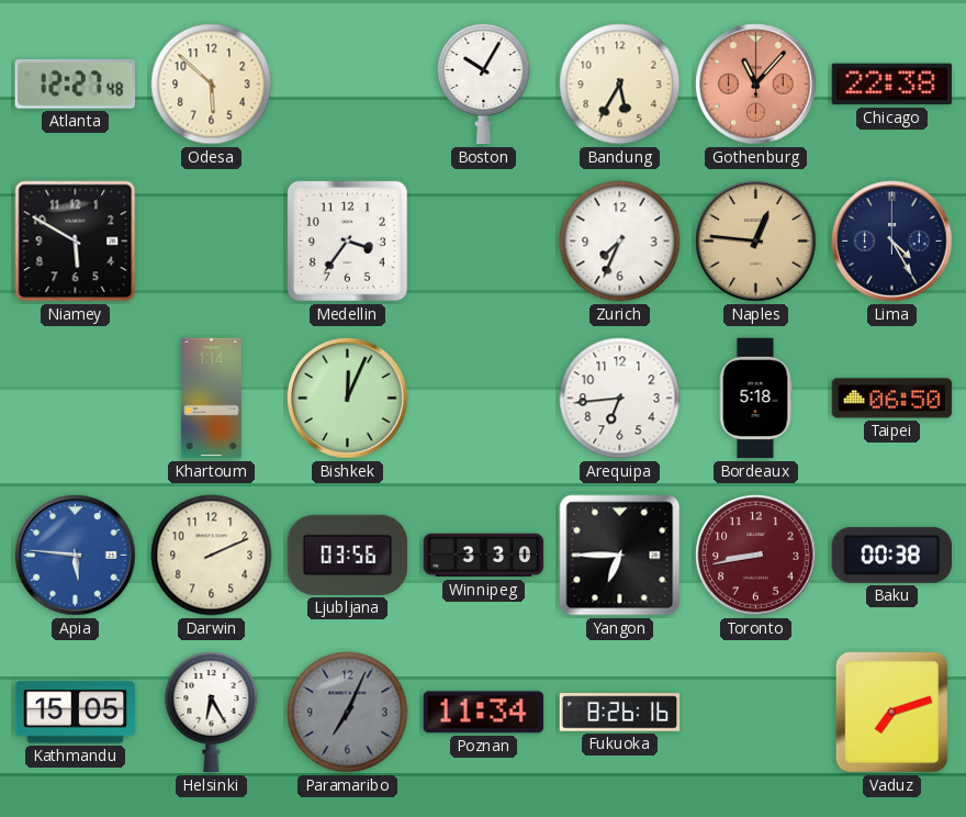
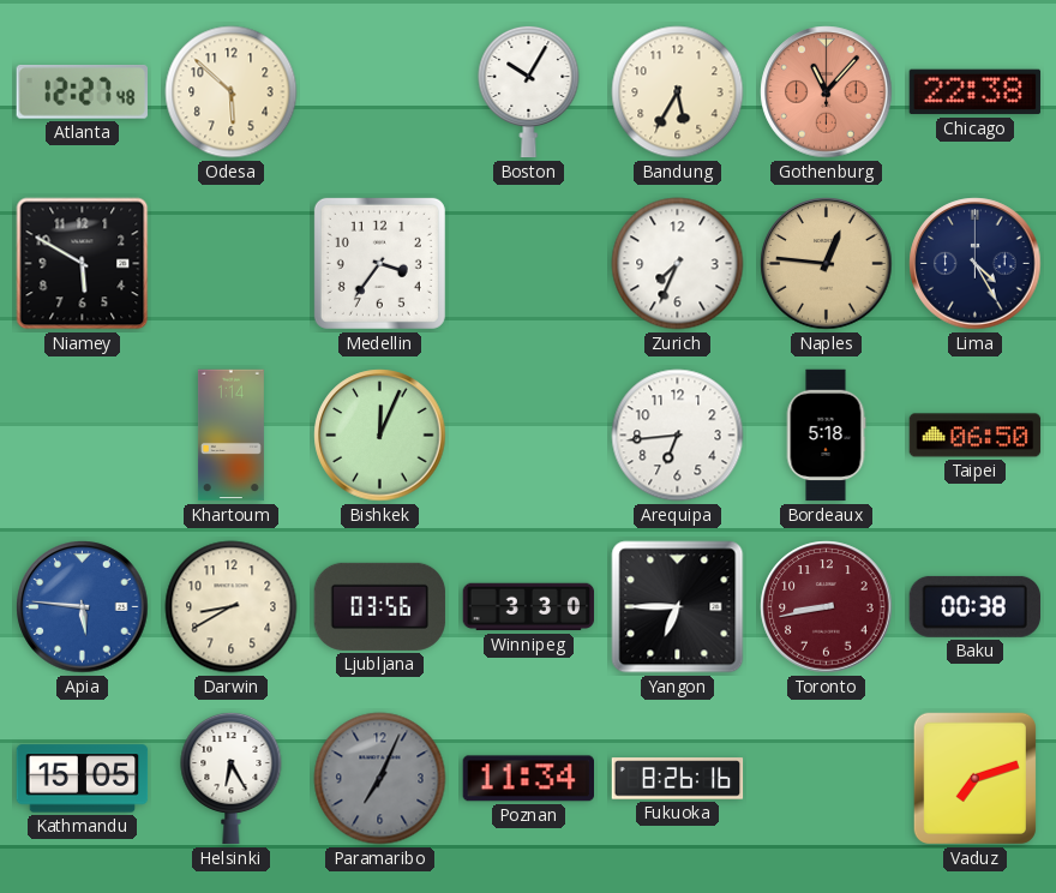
Darwin: 2:11 -> 8:40
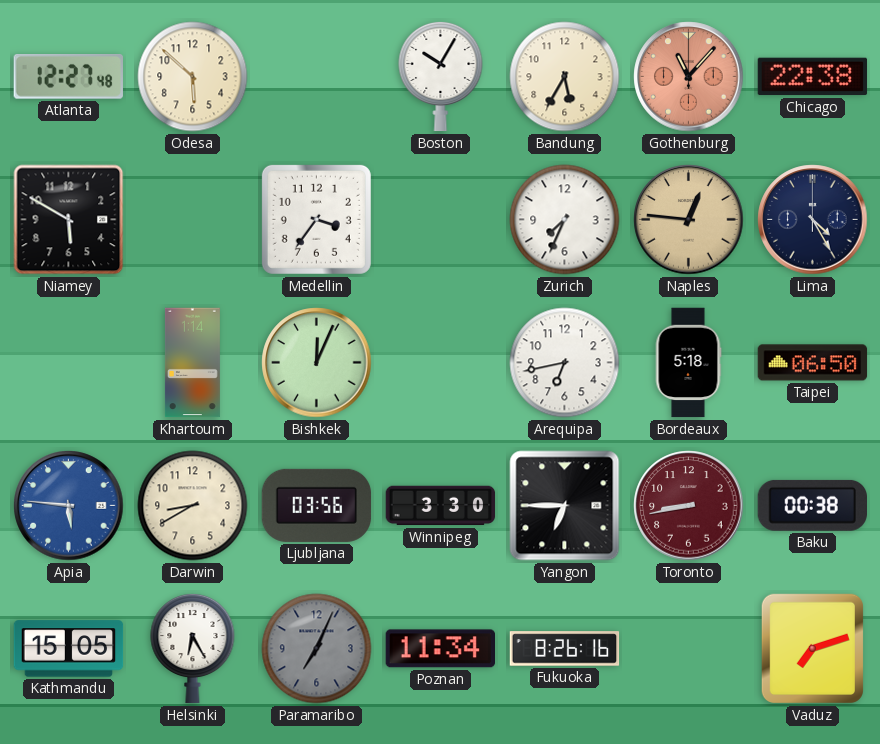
Arequipa: 6:44 -> 6:43
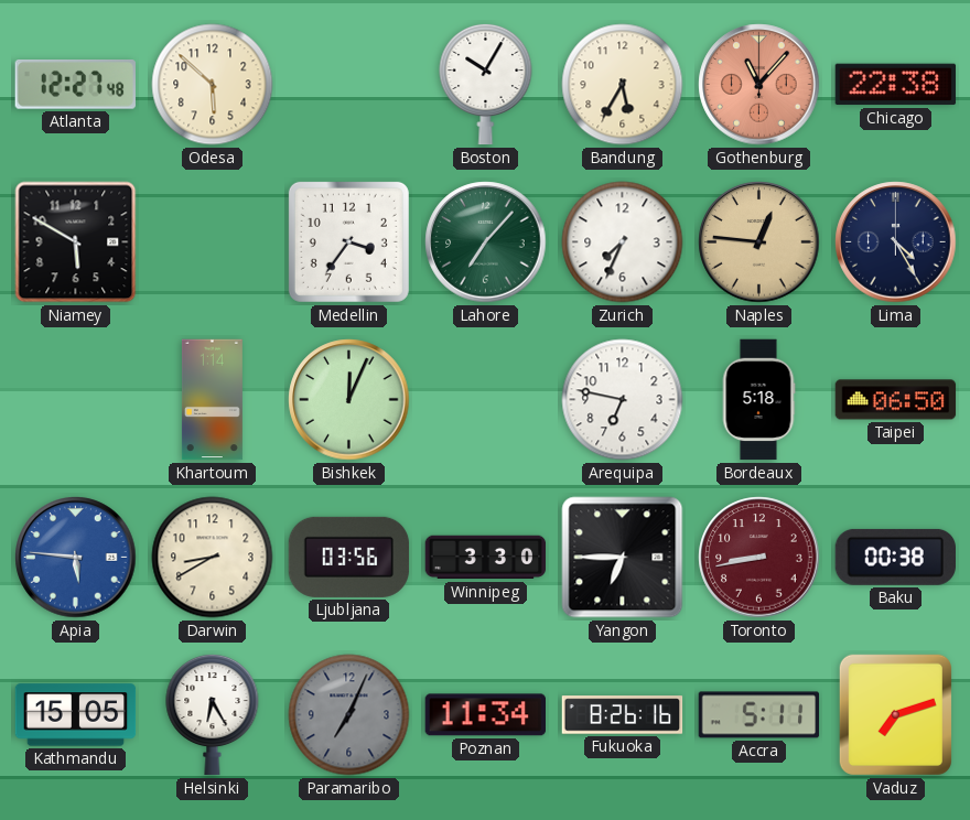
Lahore: none -> 7:07
Arequipa: 6:43 -> 6:47
Accra: none -> 5:11
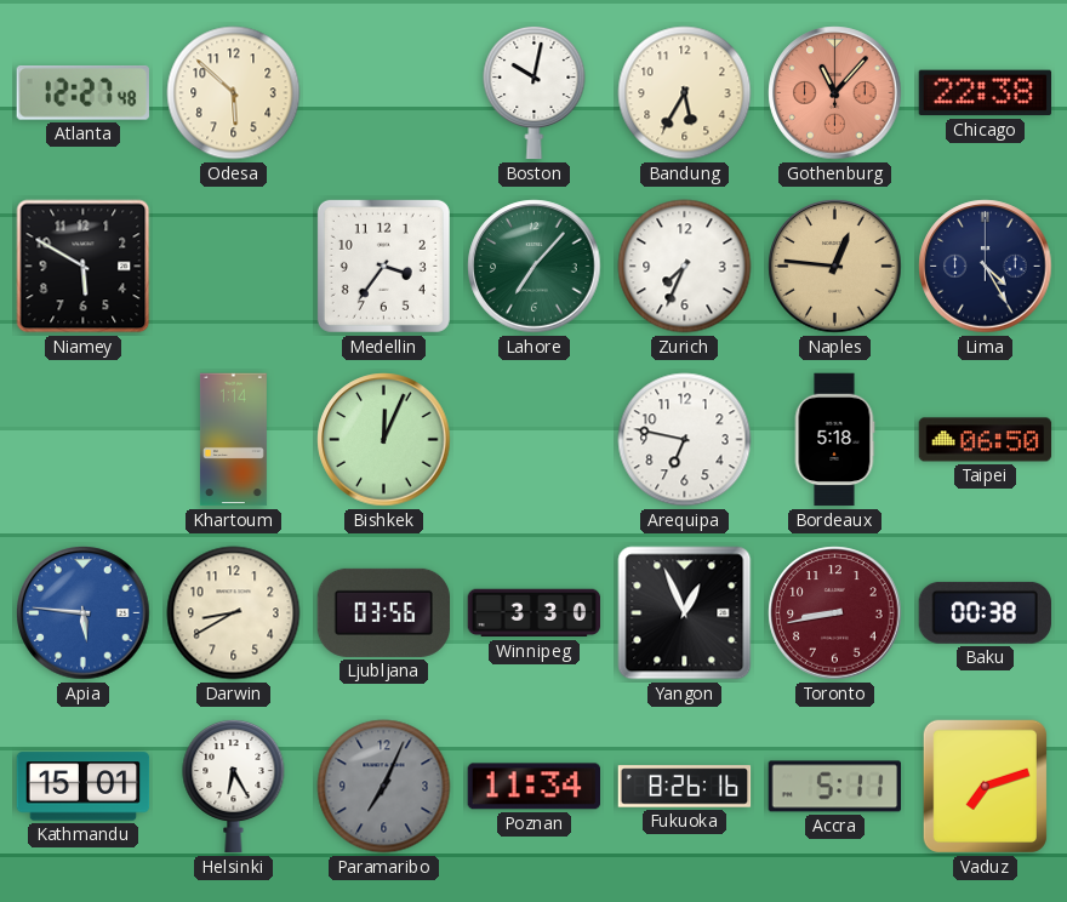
Boston: 10:05 -> 10:02
Yangon: 6:45 -> 12:56
Kathmandu: 15:05 -> 15:01
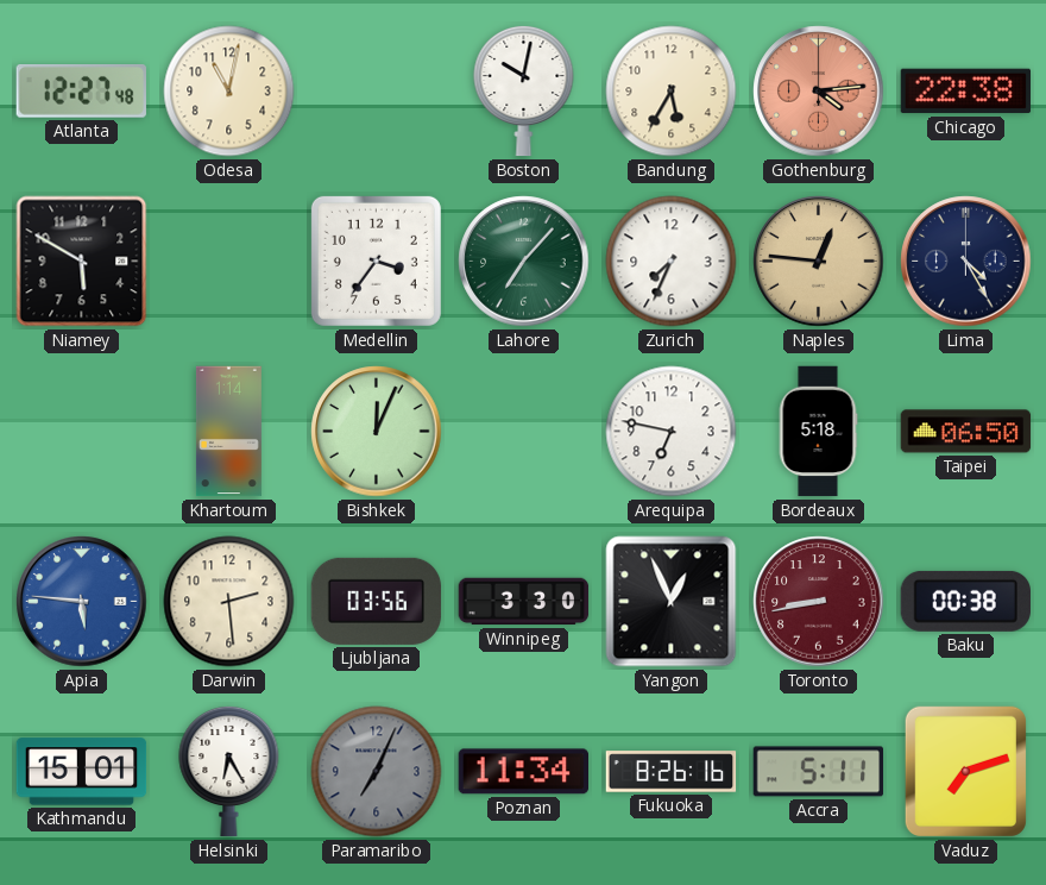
Odesa: 5:52 -> 11:02
Gothenburg: 11:07 -> 4:14
Darwin: 8:40 -> 2:29
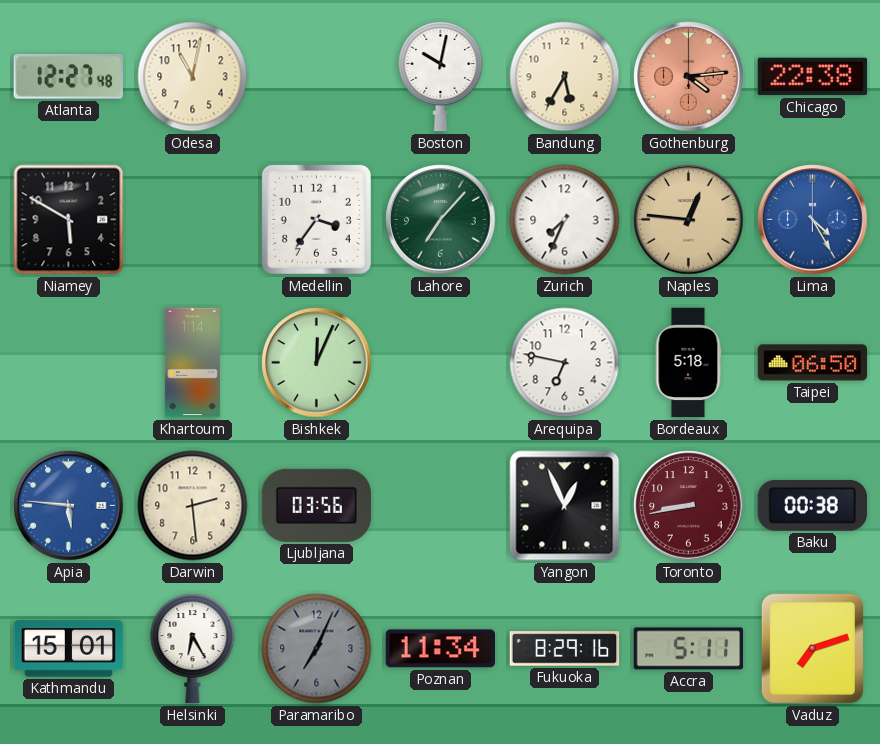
Lima dial: navy -> blue
Winnipeg: 3:30 -> none
Fukuoka: 8:26 -> 8:29
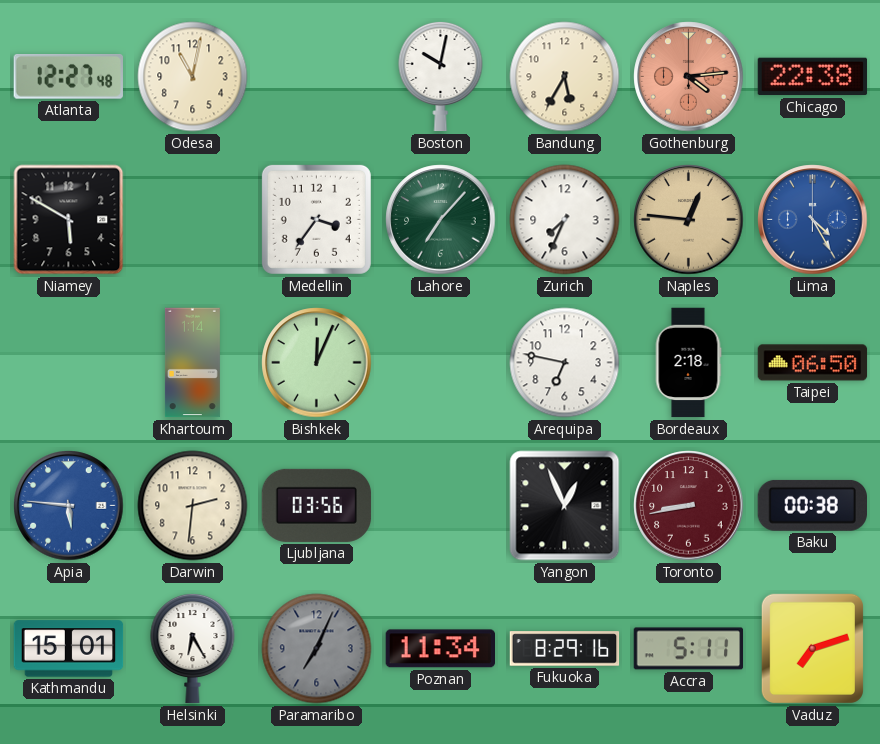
Bordeaux: 5:18 -> 2:18
Darwin: 2:29 -> 2:31
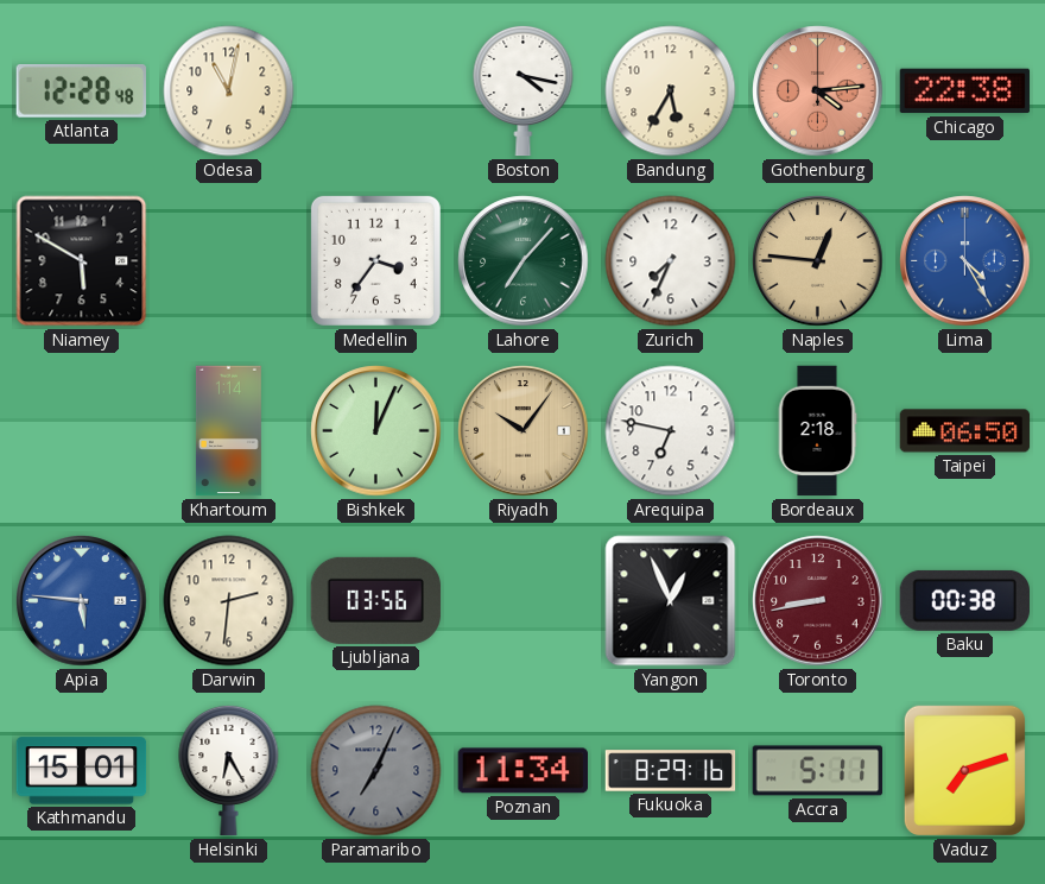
Atlanta: 12:27 -> 12:28
Boston: 10:02 -> 4:17
Riyadh: none -> 10:06
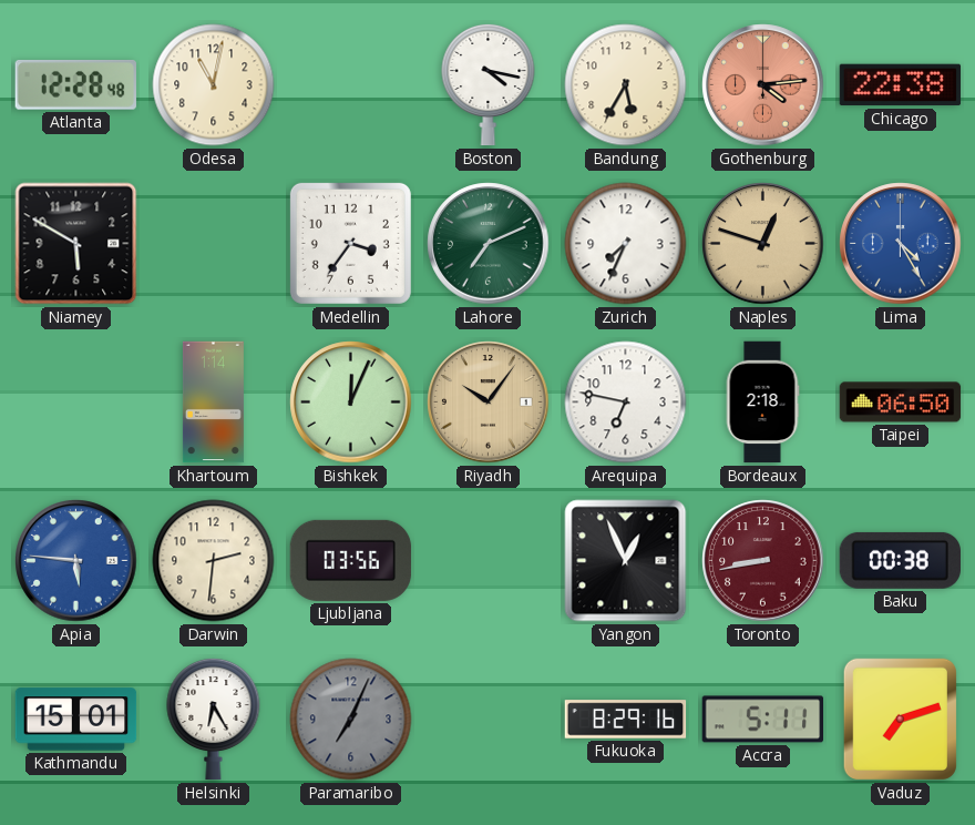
Lahore: 7:07 -> 7:11
Naples: 12:46 -> 12:48
Poznan: 11:34 -> none
